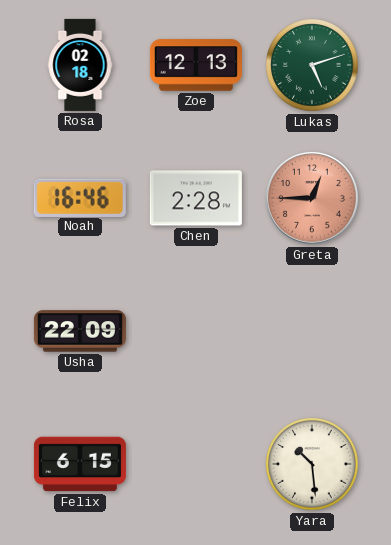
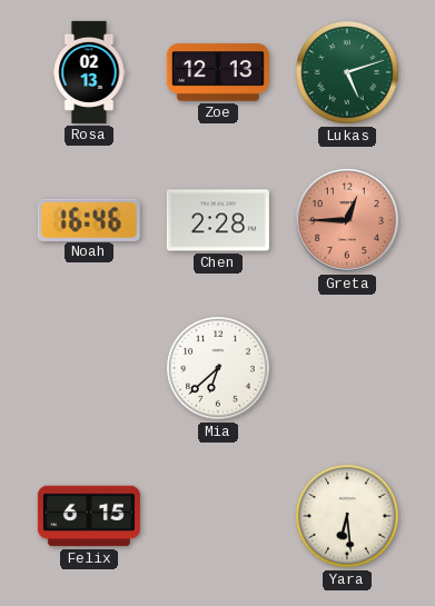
Rosa: 02:18 -> 02:13
Usha: 22:09 -> none
Mia: none -> 6:38
Yara: 10:29 -> 6:29
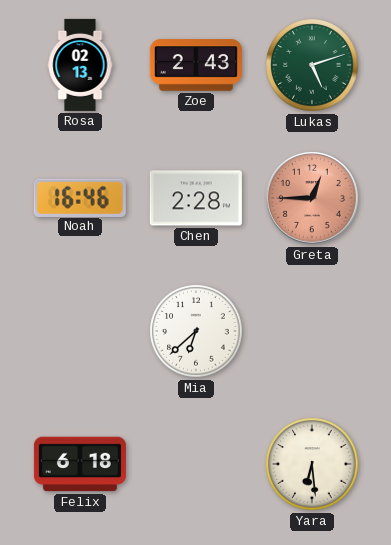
Zoe: 12:13 -> 2:43
Felix: 6:15 -> 6:18
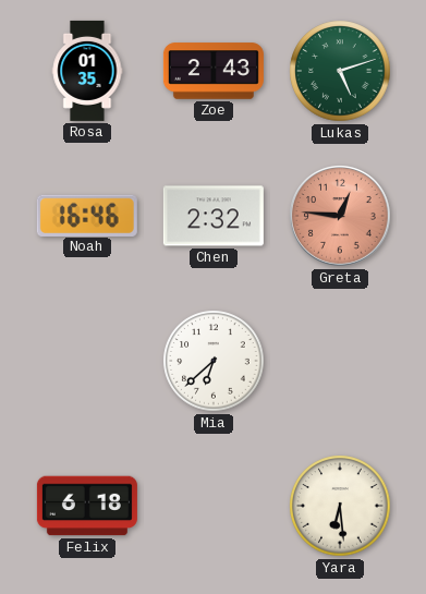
Rosa: 02:13 -> 01:35
Chen: 2:28 -> 2:32
Greta: 12:45 -> 12:46
